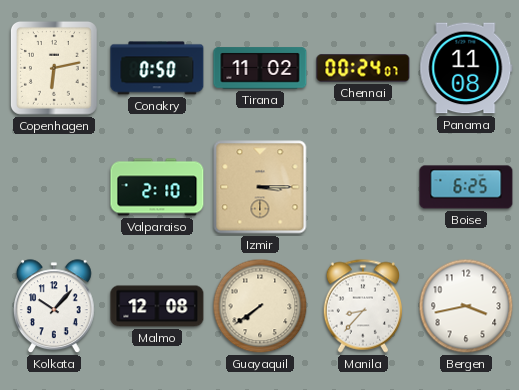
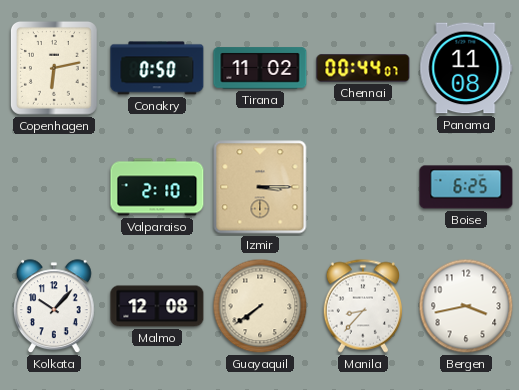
Chennai: 00:24 -> 00:44
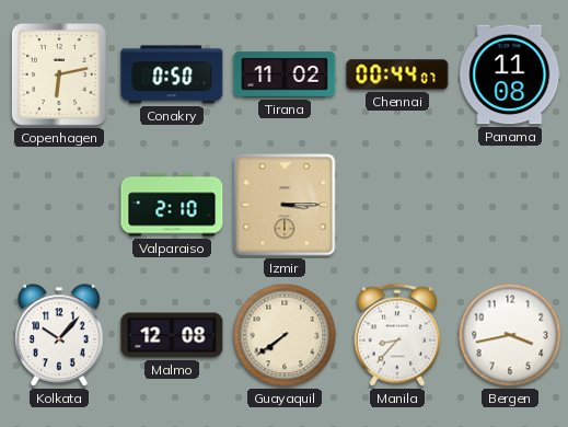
Boise: 6:25 -> none
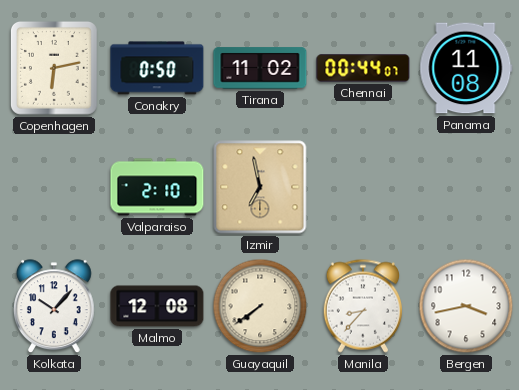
Izmir: 3:15 -> 6:58
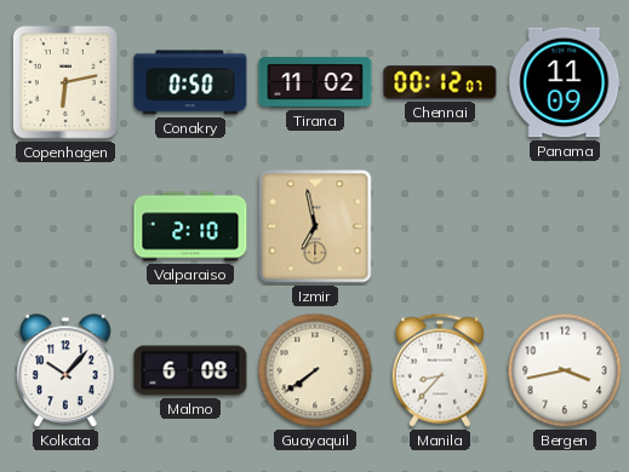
Chennai: 00:44 -> 00:12
Panama: 11:08 -> 11:09
Malmo: 12:08 -> 6:08
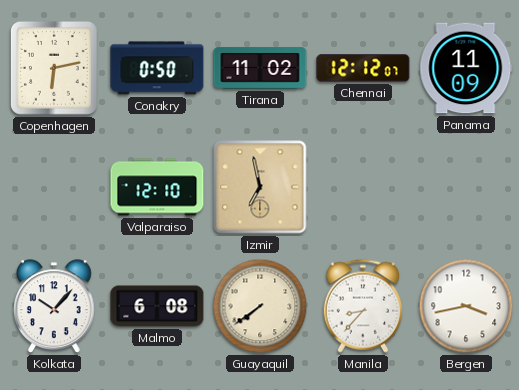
Chennai: 00:12 -> 12:12
Valparaiso: 2:10 -> 12:10
